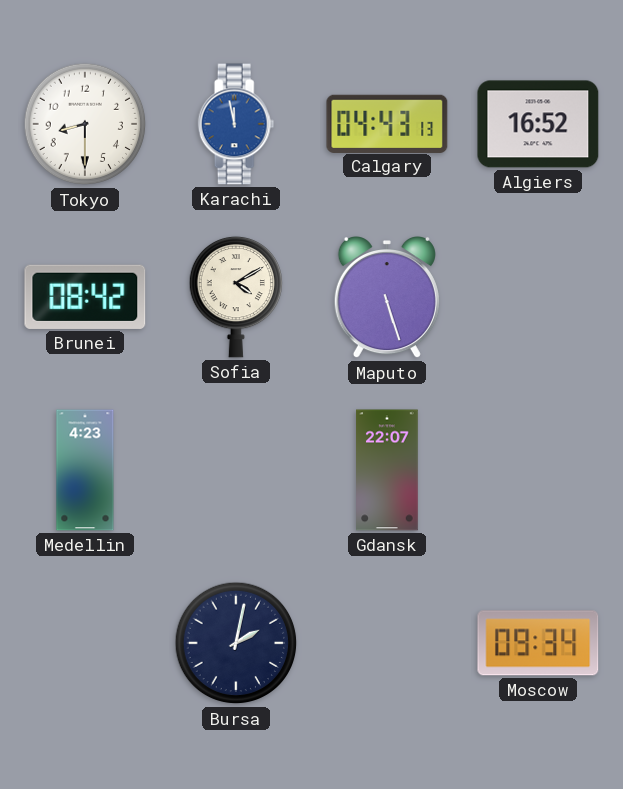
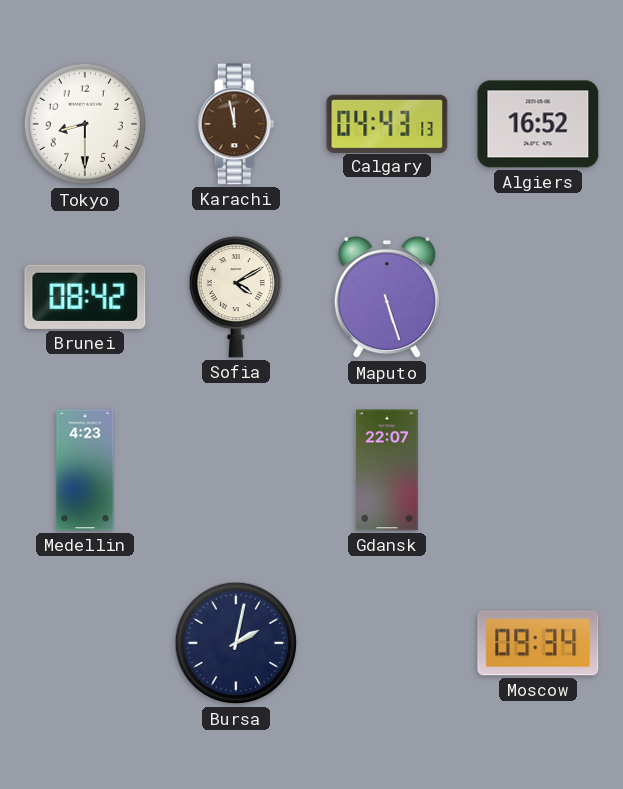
Karachi dial: blue -> brown
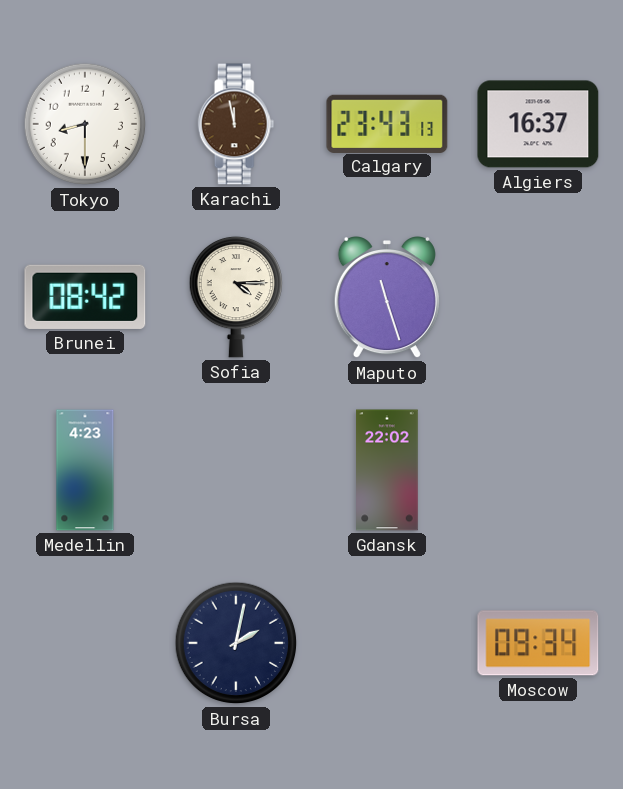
Calgary: 04:43 -> 23:43
Algiers: 16:52 -> 16:37
Sofia: 4:10 -> 4:15
Maputo: 5:27 -> 11:27
Gdansk: 22:07 -> 22:02
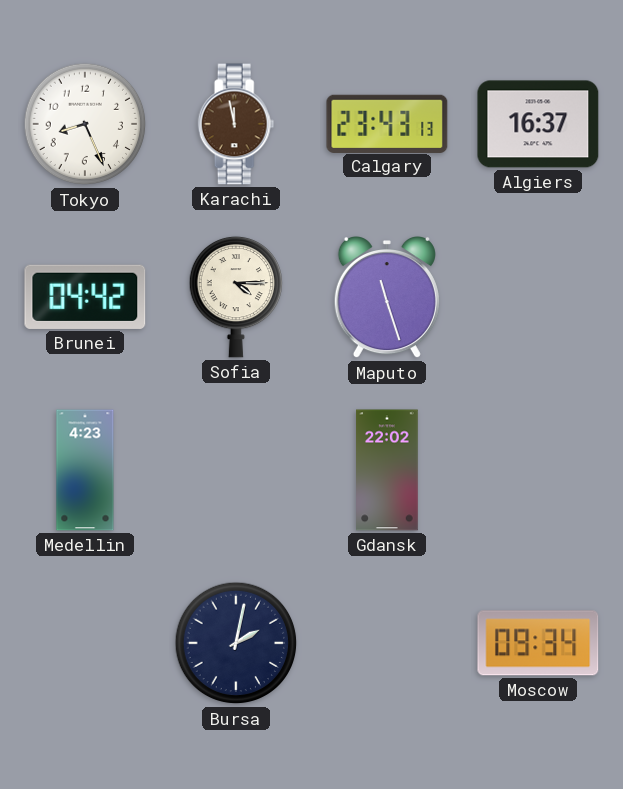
Tokyo: 8:30 -> 8:26
Brunei: 08:42 -> 04:42
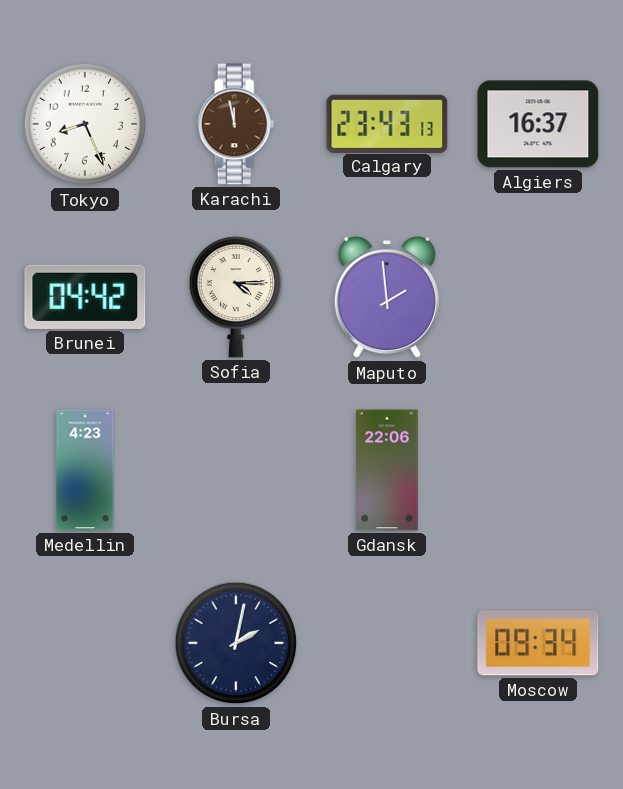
Maputo: 11:27 -> 1:59
Gdansk: 22:02 -> 22:06
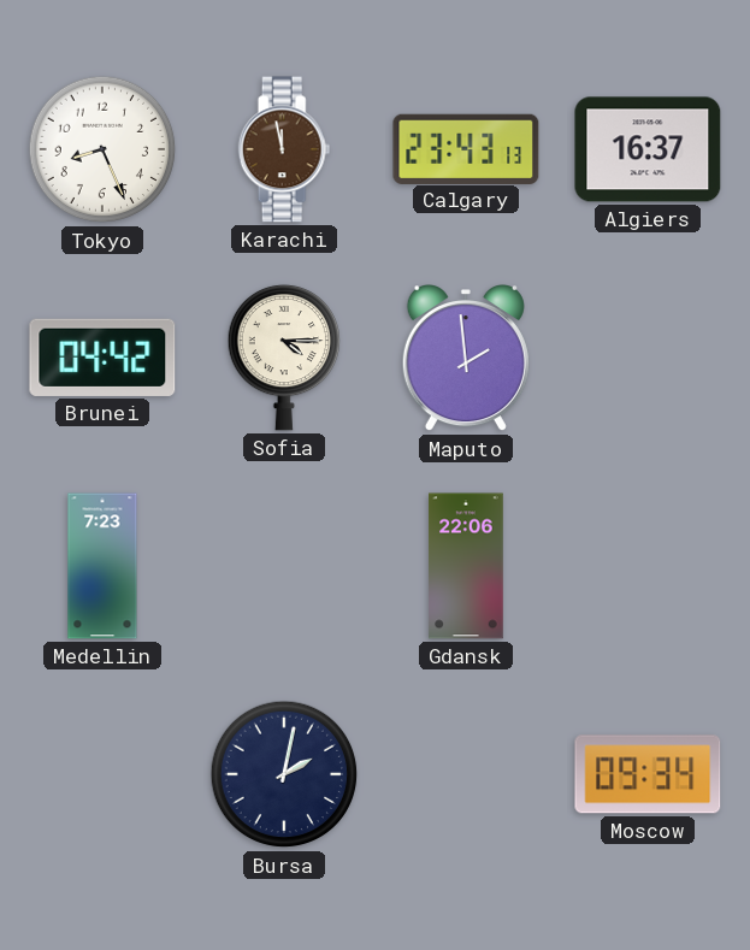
Medellin: 4:23 -> 7:23
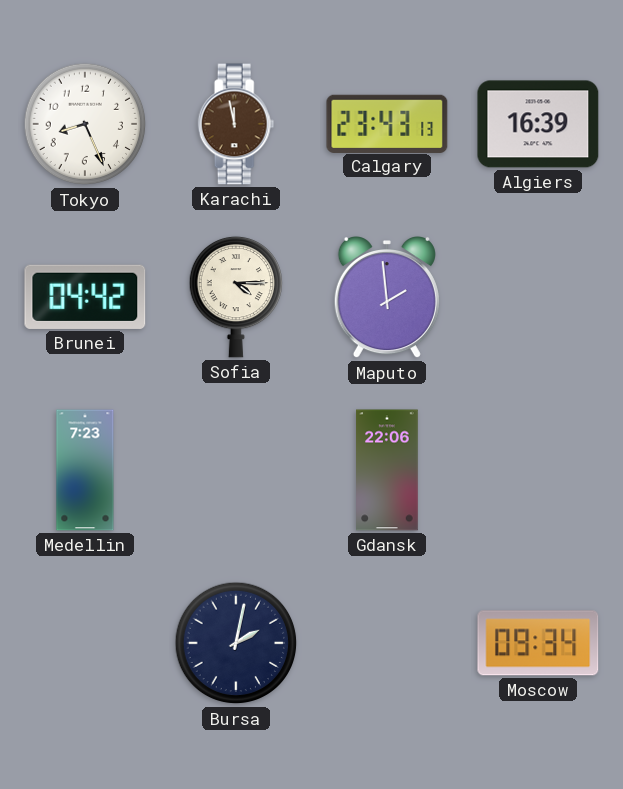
Algiers: 16:37 -> 16:39
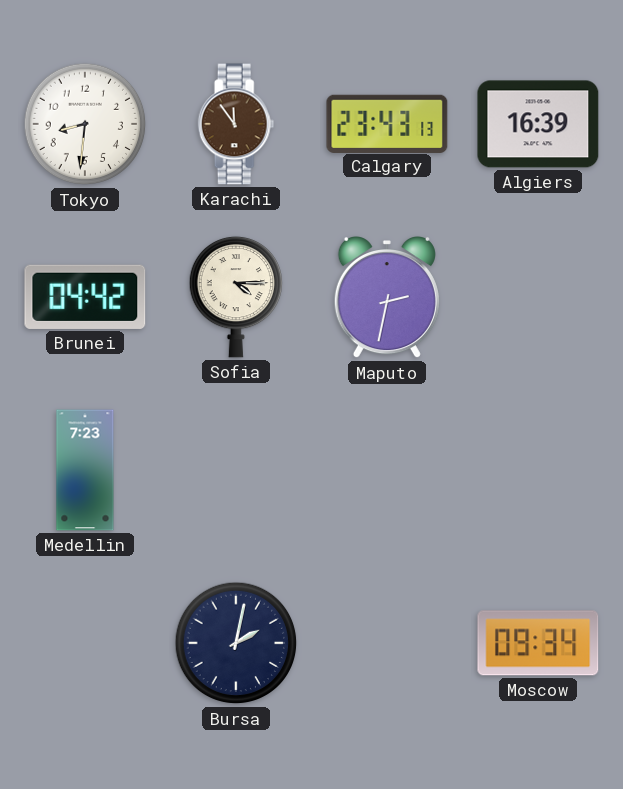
Tokyo: 8:26 -> 8:31
Karachi: 11:58 -> 11:54
Maputo: 1:59 -> 2:32
Gdansk: 22:06 -> none
